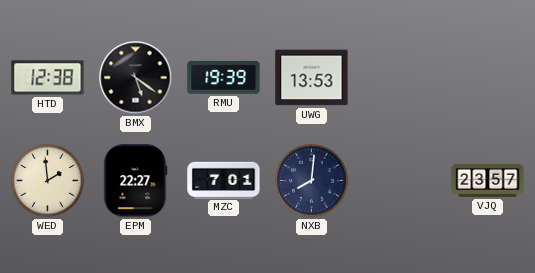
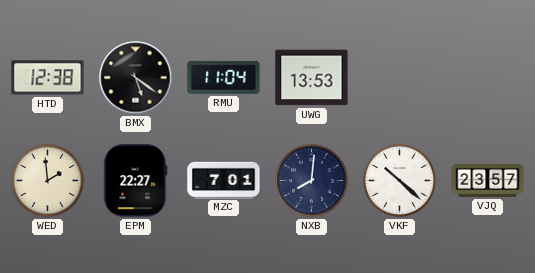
RMU: 19:39 -> 11:04
VKF: none -> 10:22
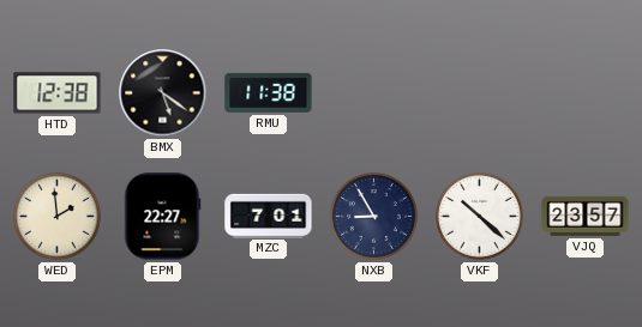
RMU: 11:04 -> 11:38
UWG: 13:53 -> none
NXB: 8:01 -> 8:55
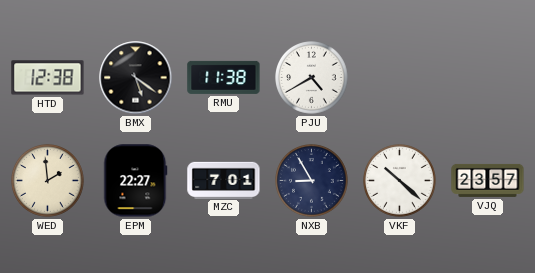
PJU: none -> 4:40
